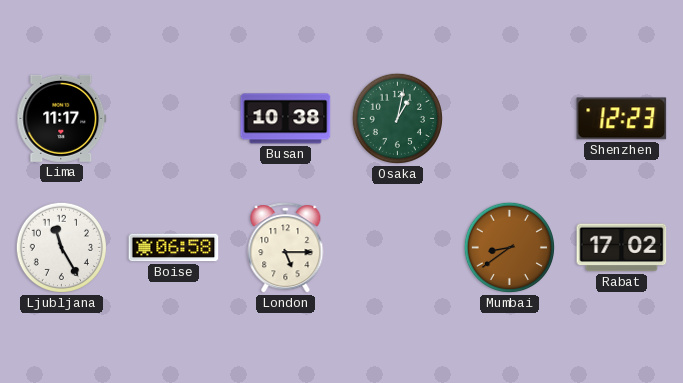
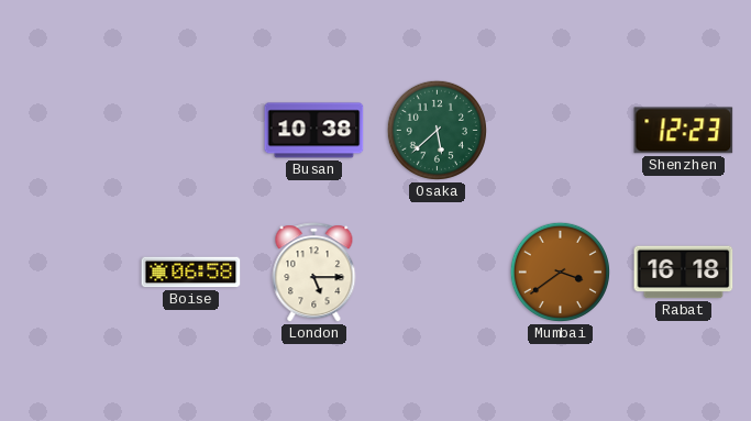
Lima: 11:17 -> none
Osaka: 1:02 -> 5:38
Ljubljana: 11:25 -> none
Mumbai: 8:39 -> 3:39
Rabat: 17:02 -> 16:18
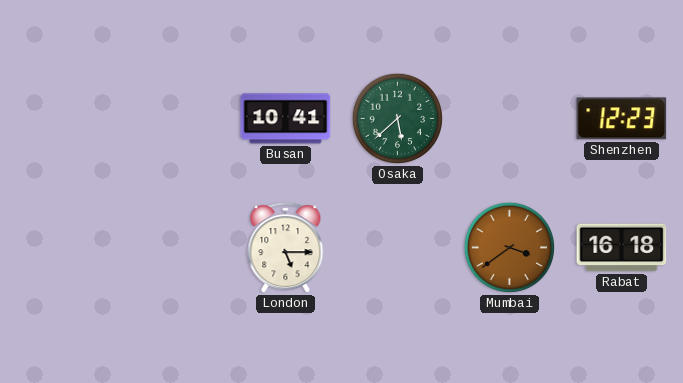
Busan: 10:38 -> 10:41
Boise: 06:58 -> none
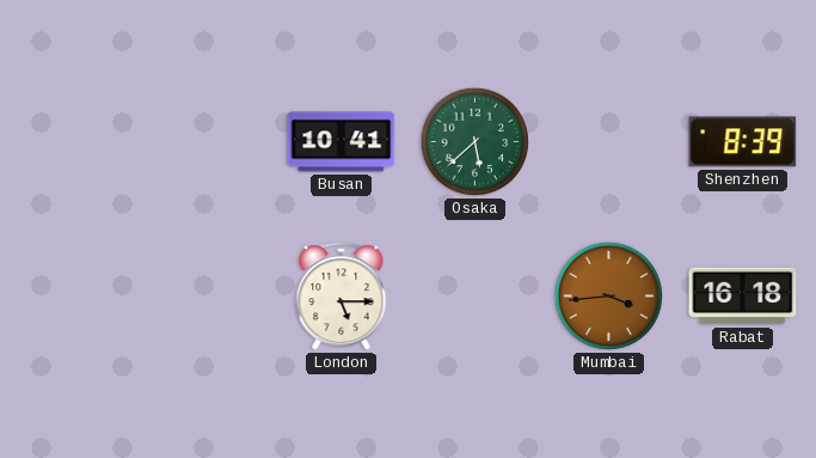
Shenzhen: 12:23 -> 8:39
Mumbai: 3:39 -> 3:44
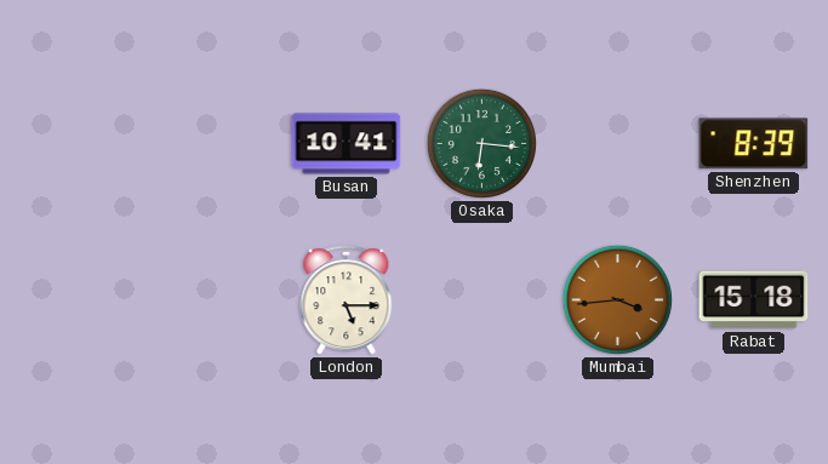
Osaka: 5:38 -> 6:16
Rabat: 16:18 -> 15:18
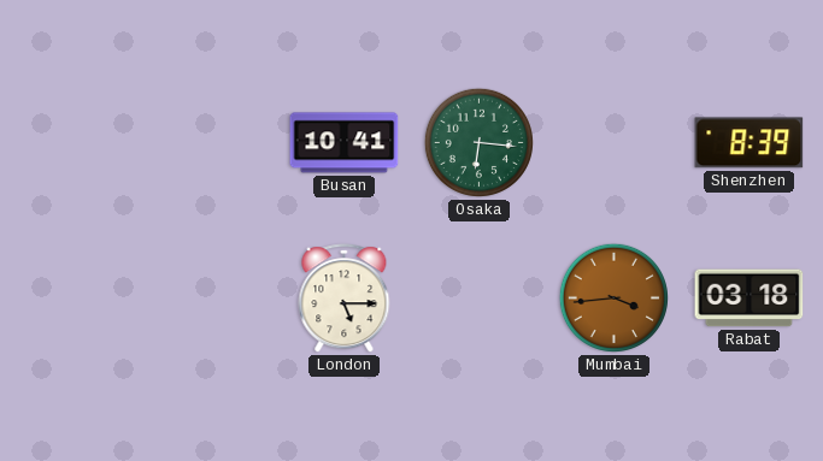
Rabat: 15:18 -> 03:18
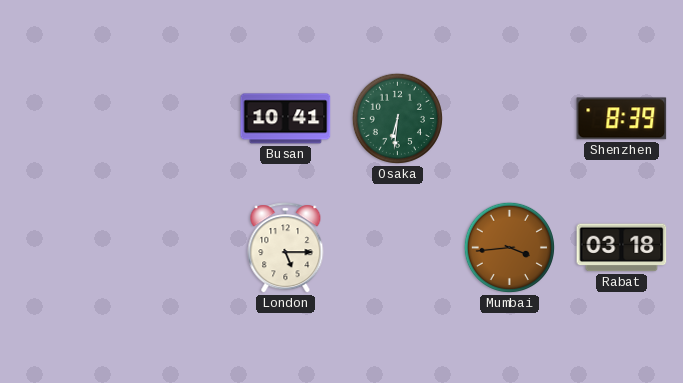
Osaka: 6:16 -> 6:31
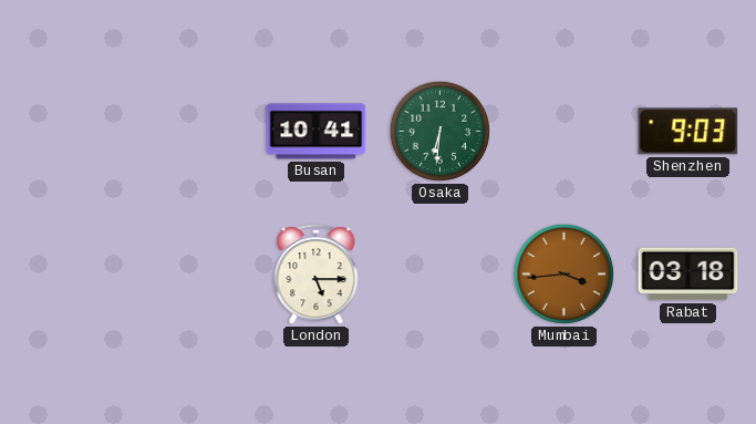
Shenzhen: 8:39 -> 9:03
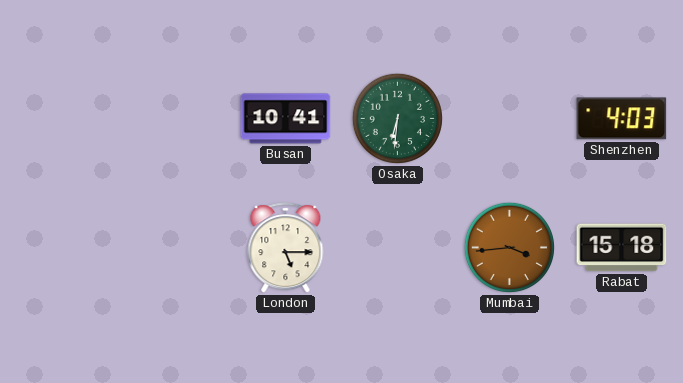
Shenzhen: 9:03 -> 4:03
Rabat: 03:18 -> 15:18
